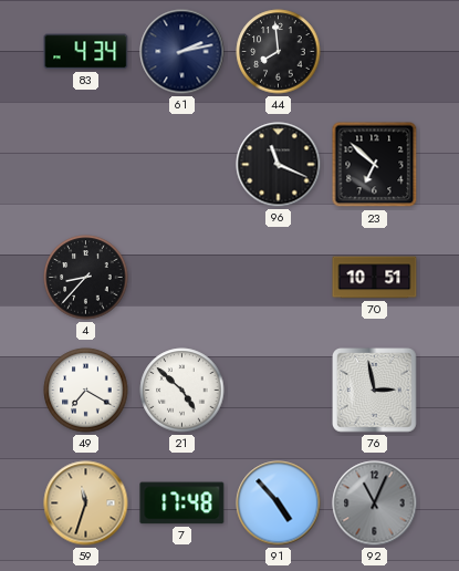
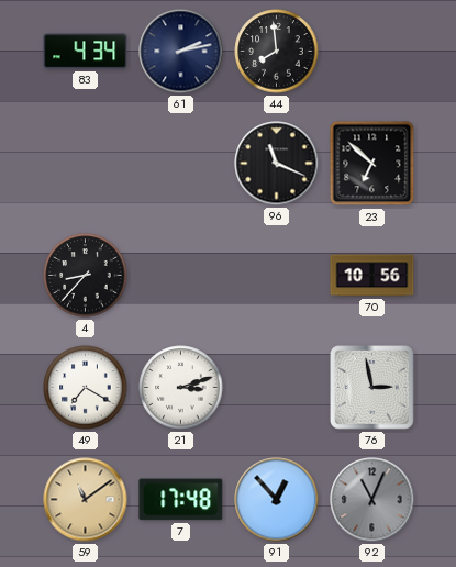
70: 10:51 -> 10:56
21: 4:52 -> 3:12
59: 11:33 -> 11:09
91: 4:53 -> 12:53
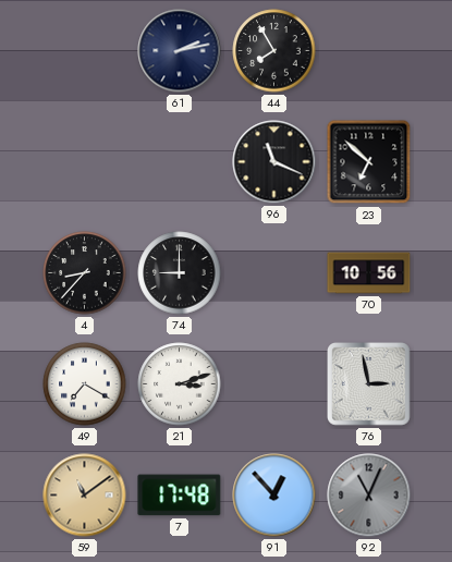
83: 4:34 -> none
44: 7:59 -> 7:55
74: none -> 9:00
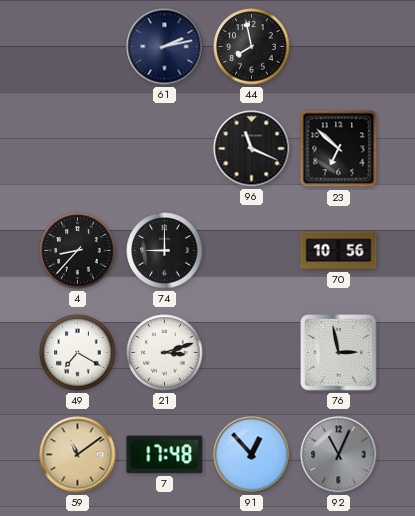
44: 7:55 -> 7:58
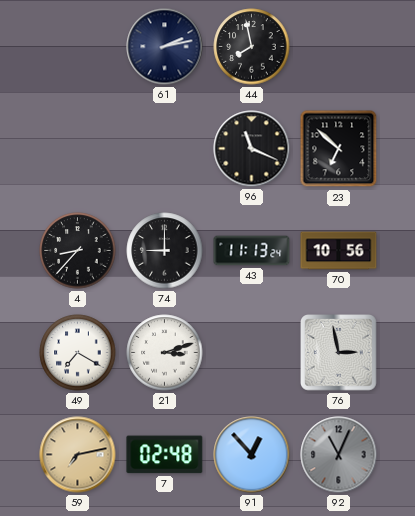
43: none -> 11:13
59: 11:09 -> 7:13
7: 17:48 -> 02:48
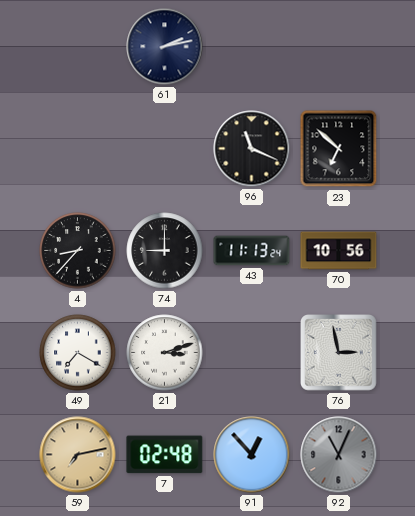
44: 7:58 -> none
